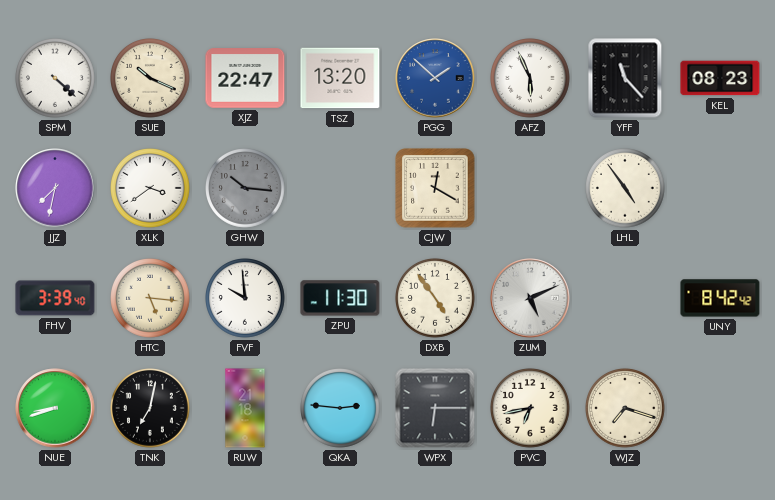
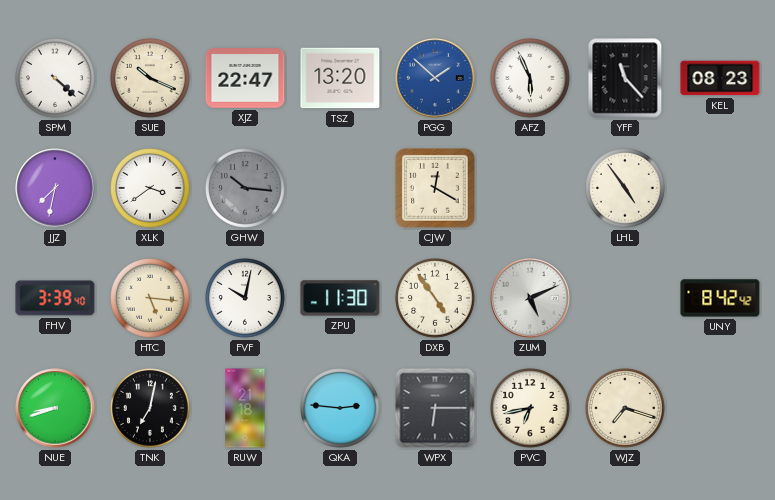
FVF: 9:59 -> 10:02
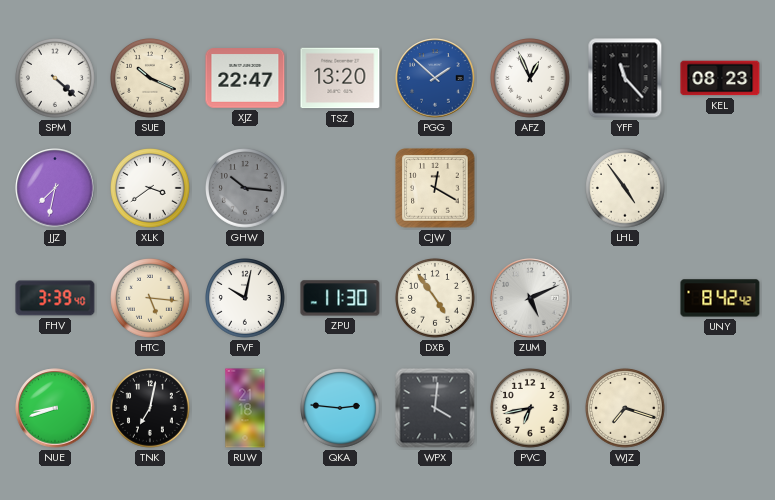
AFZ: 5:56 -> 12:56
WPX: 6:15 -> 4:01
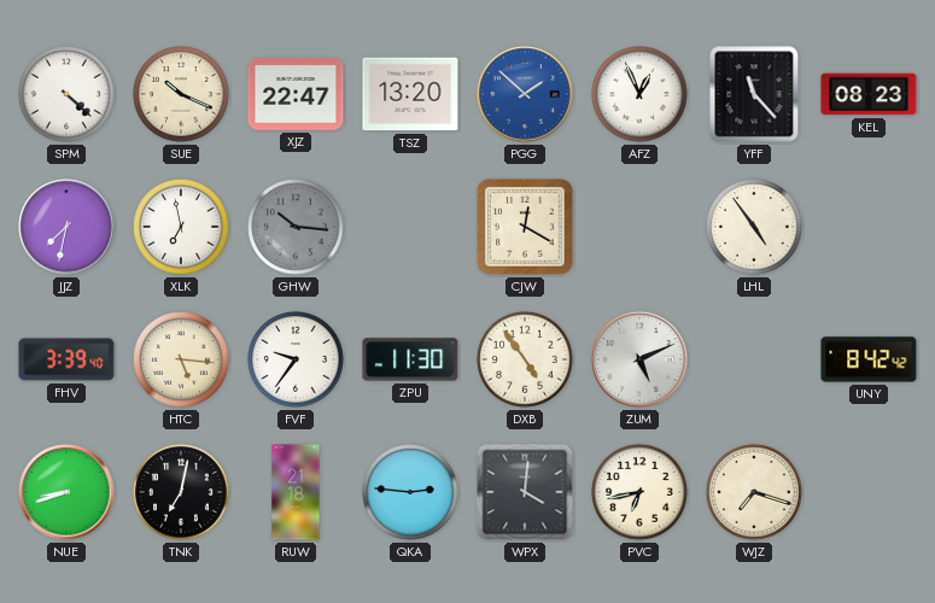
XLK: 3:39 -> 6:58
FVF: 10:02 -> 9:36
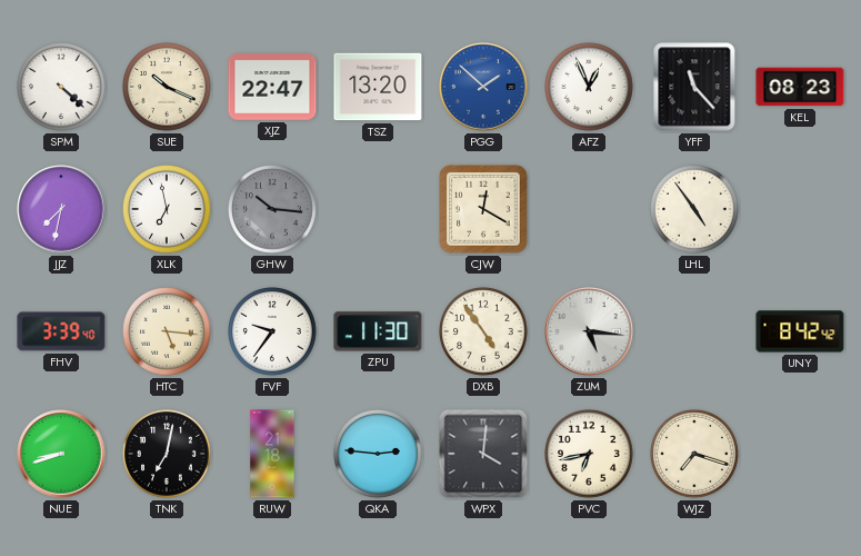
ZUM: 5:11 -> 5:16
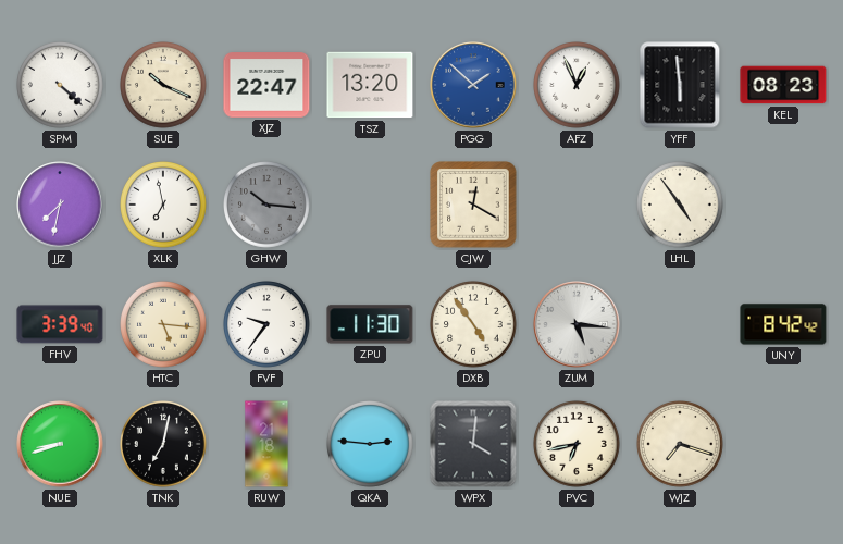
YFF: 11:23 -> 5:59
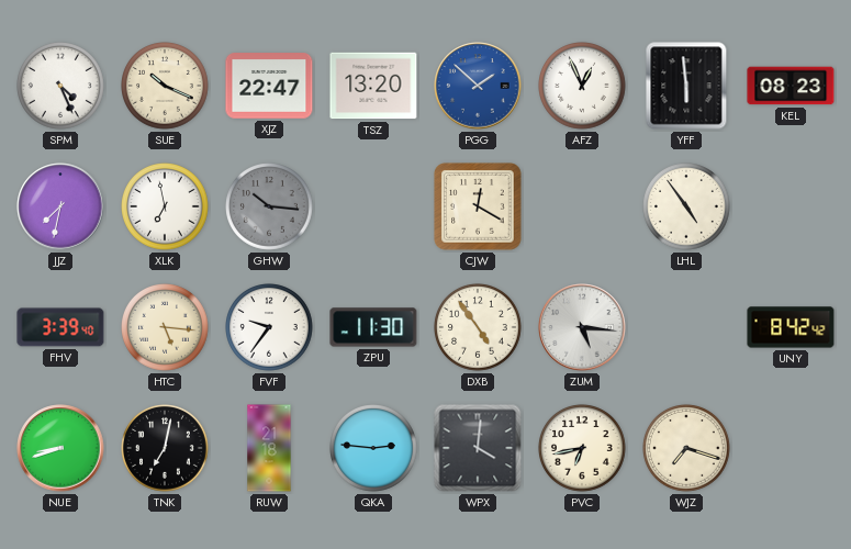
SPM: 4:22 -> 4:26
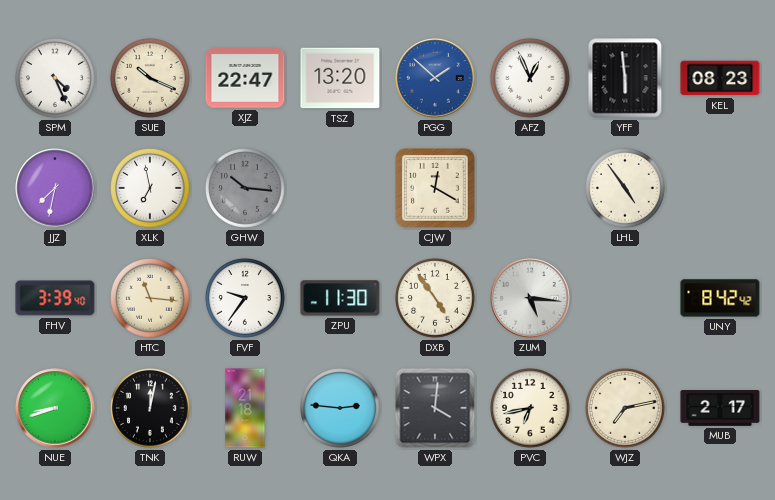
HTC: 5:16 -> 11:16
TNK: 7:02 -> 12:02
WJZ: 7:18 -> 7:13
MUB: none -> 2:17
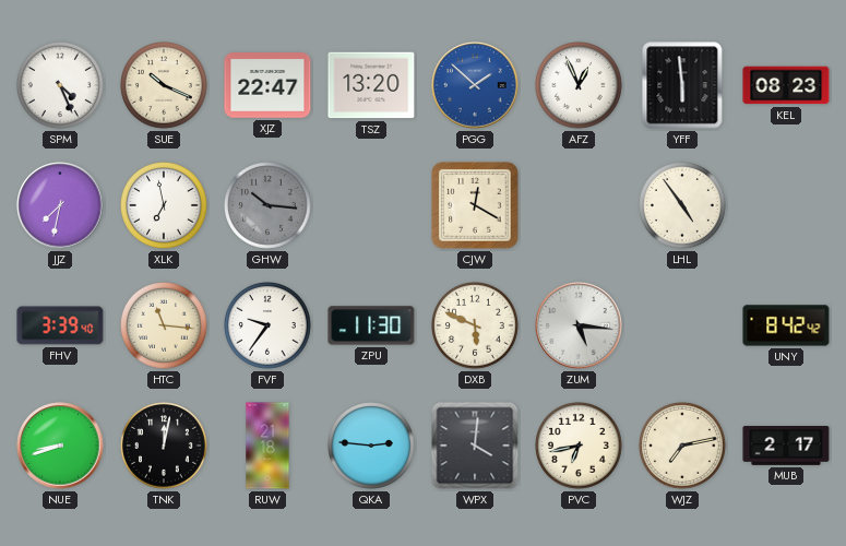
DXB: 4:54 -> 5:49
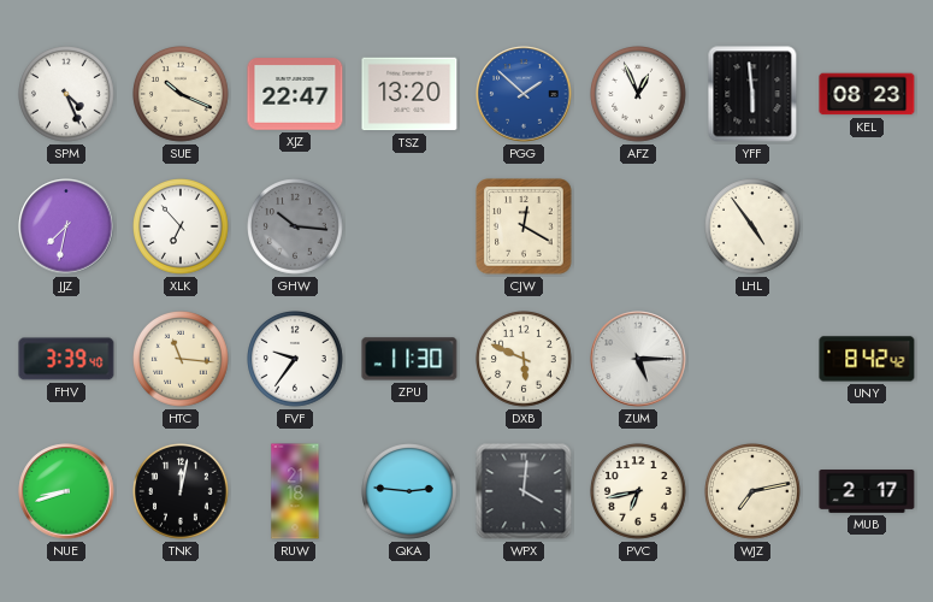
XLK: 6:58 -> 6:53
ZUM: 5:16 -> 5:15
